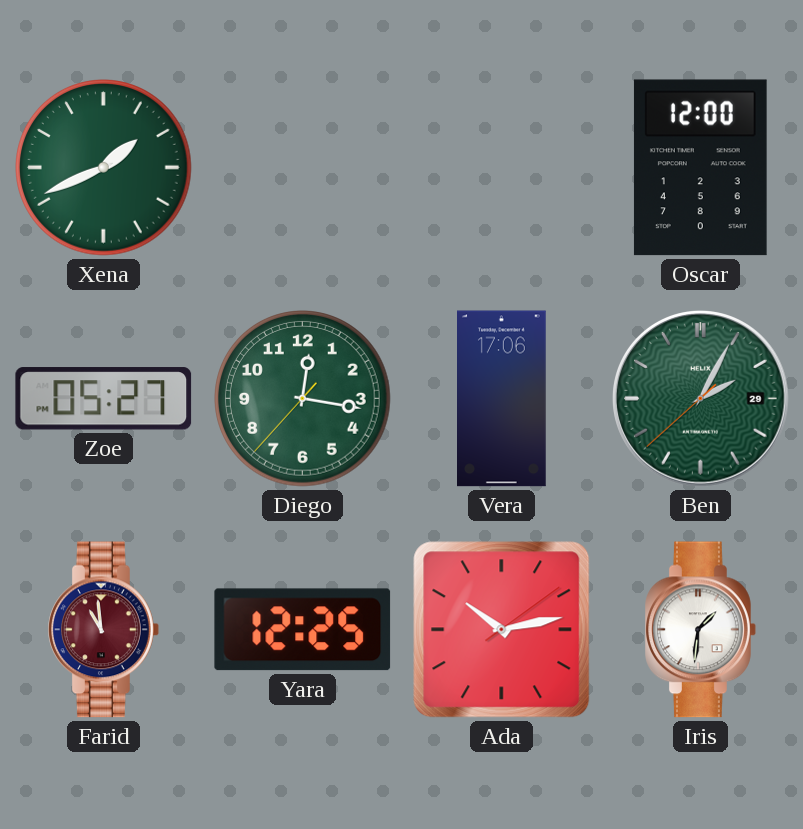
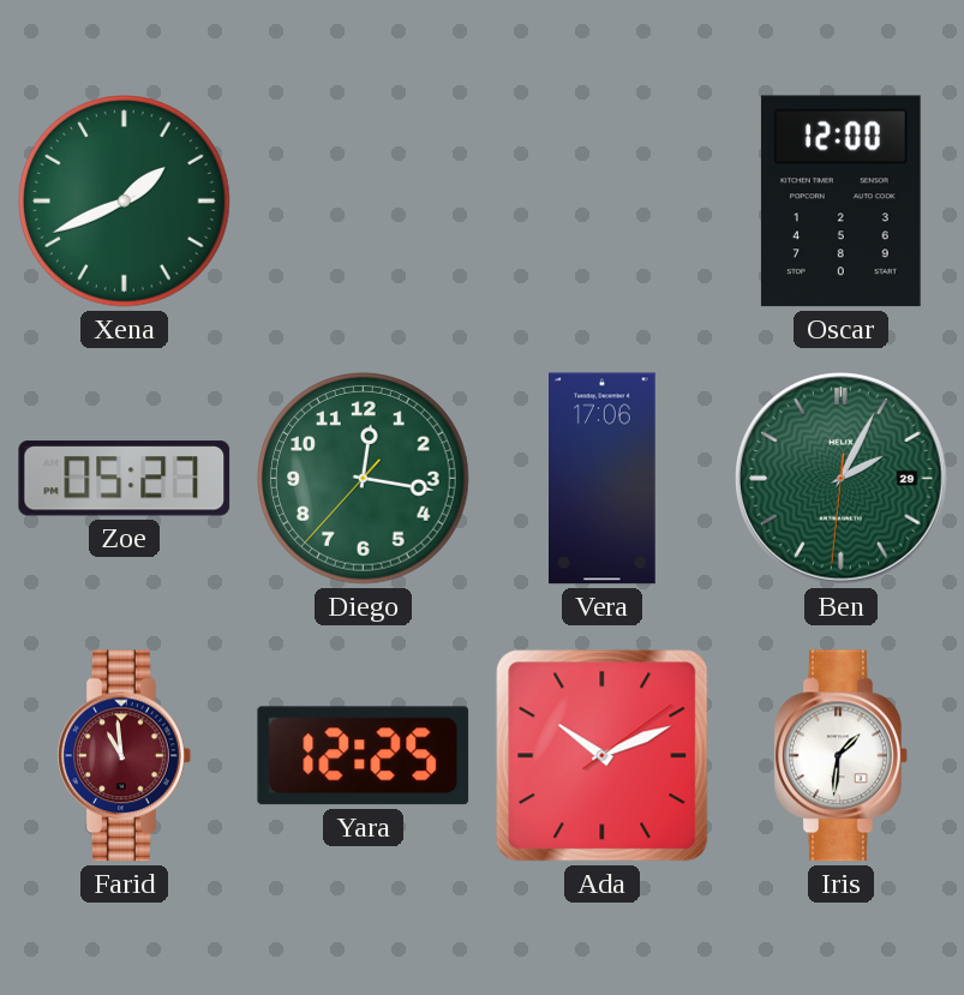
Ben: 2:04:38 -> 2:04:31
Ada: 10:13 -> 10:11
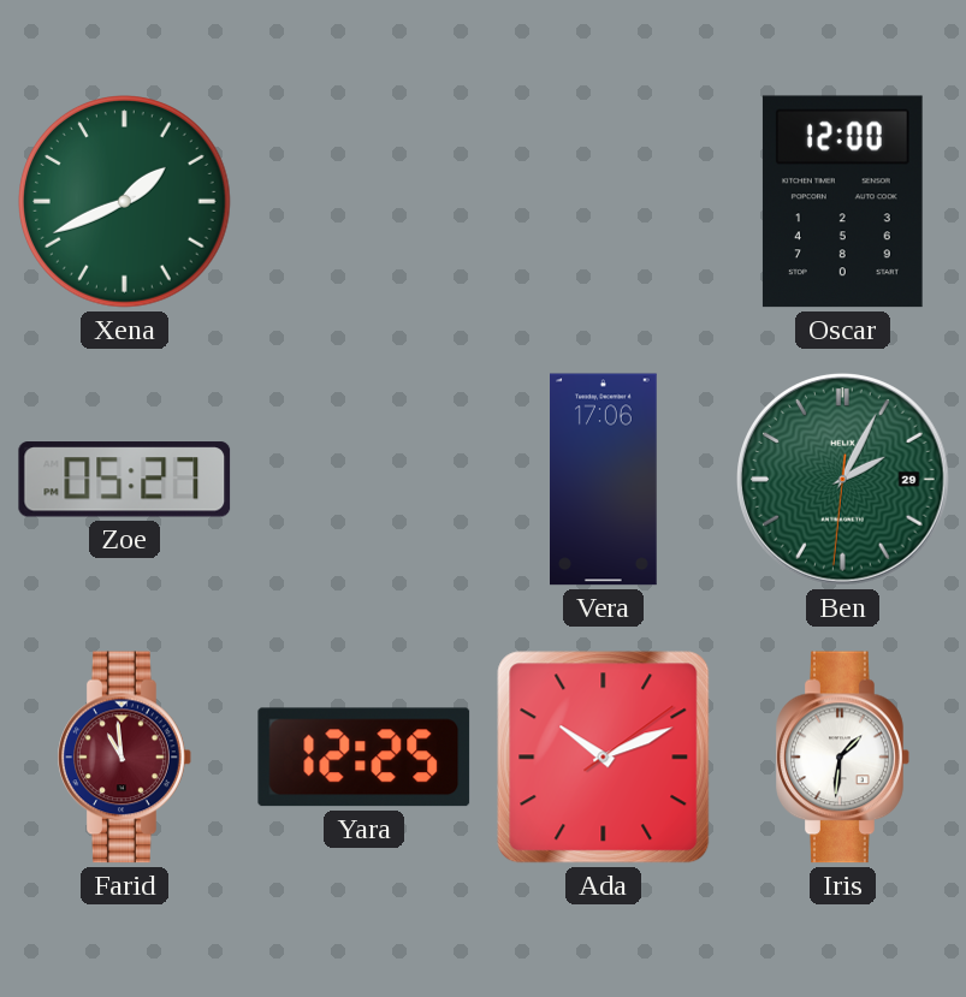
Diego: 12:16 -> none
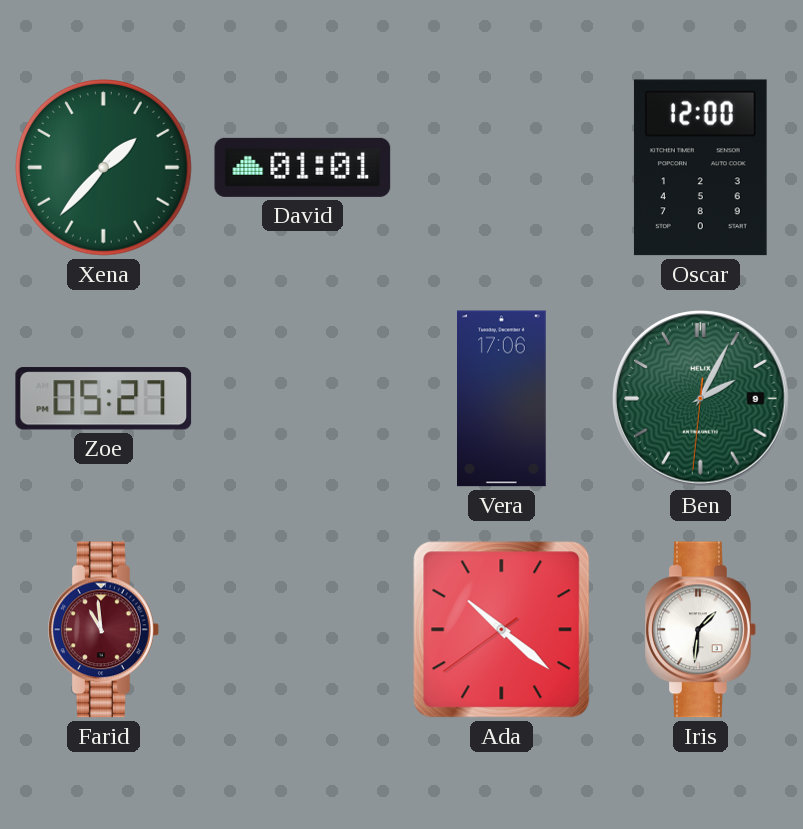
Xena: 1:41 -> 1:37
David: none -> 01:01
Ben date: 29 -> 9
Yara: 12:25 -> none
Ada: 10:11 -> 10:21
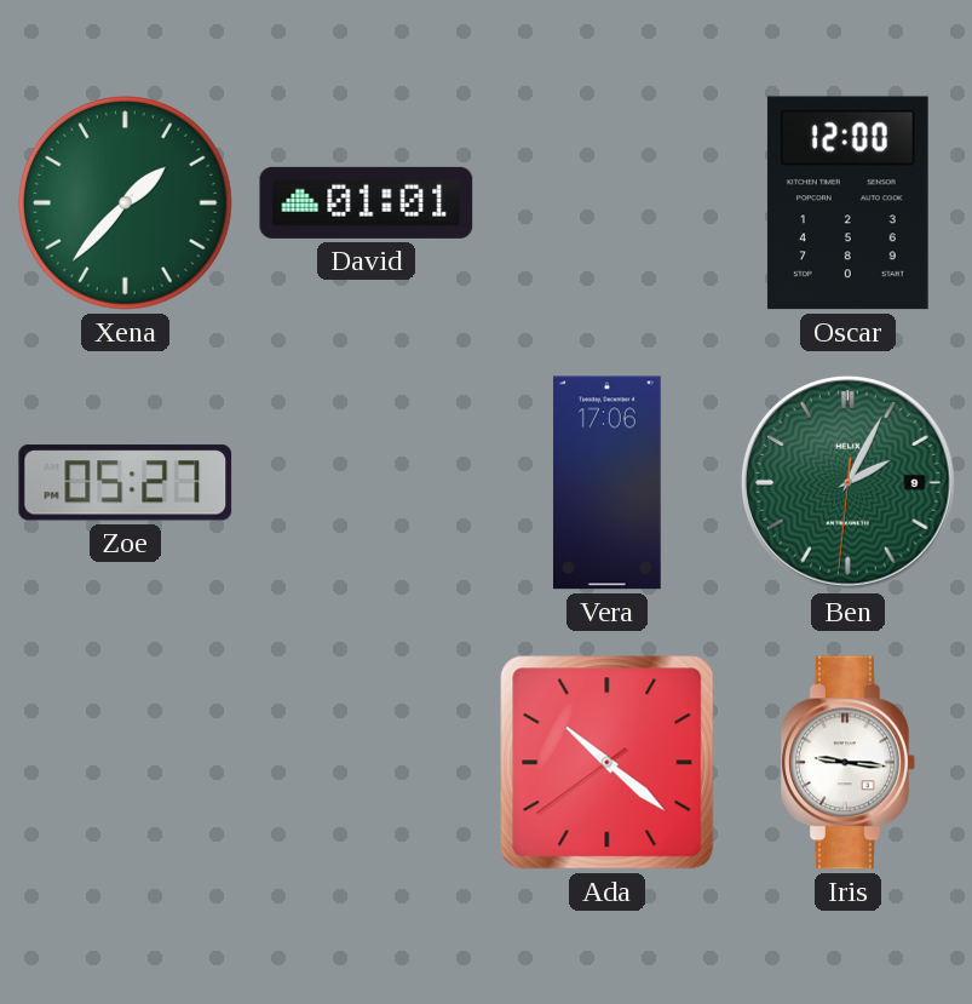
Farid: 10:59 -> none
Iris: 1:31 -> 9:16
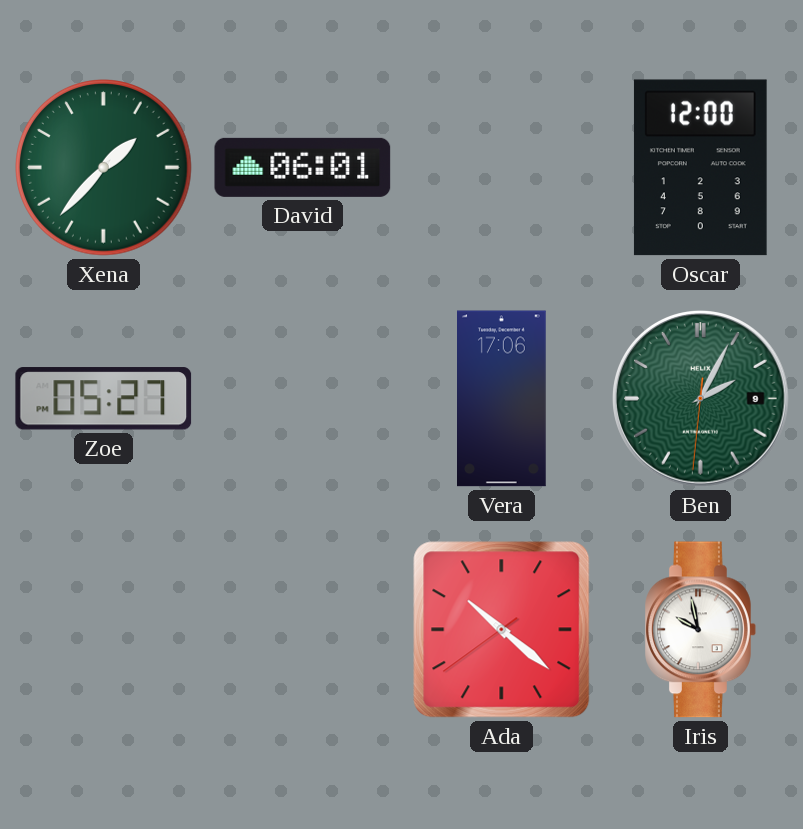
David: 01:01 -> 06:01
Iris: 9:16 -> 9:58
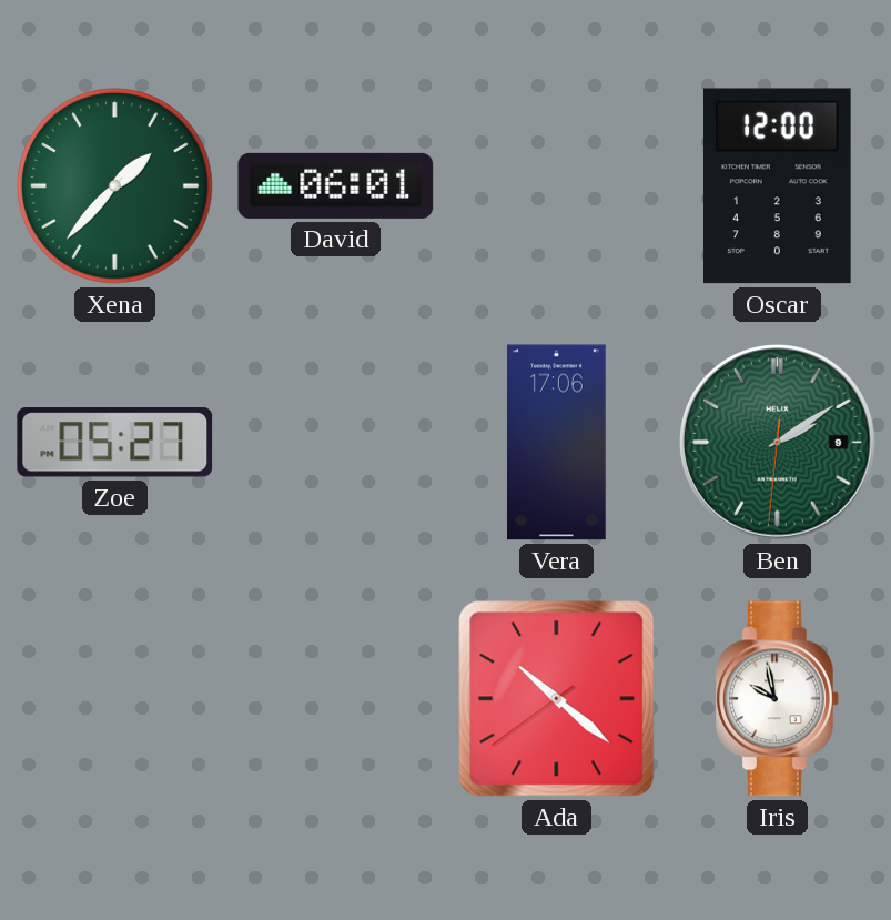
Ben: 2:04 -> 2:09
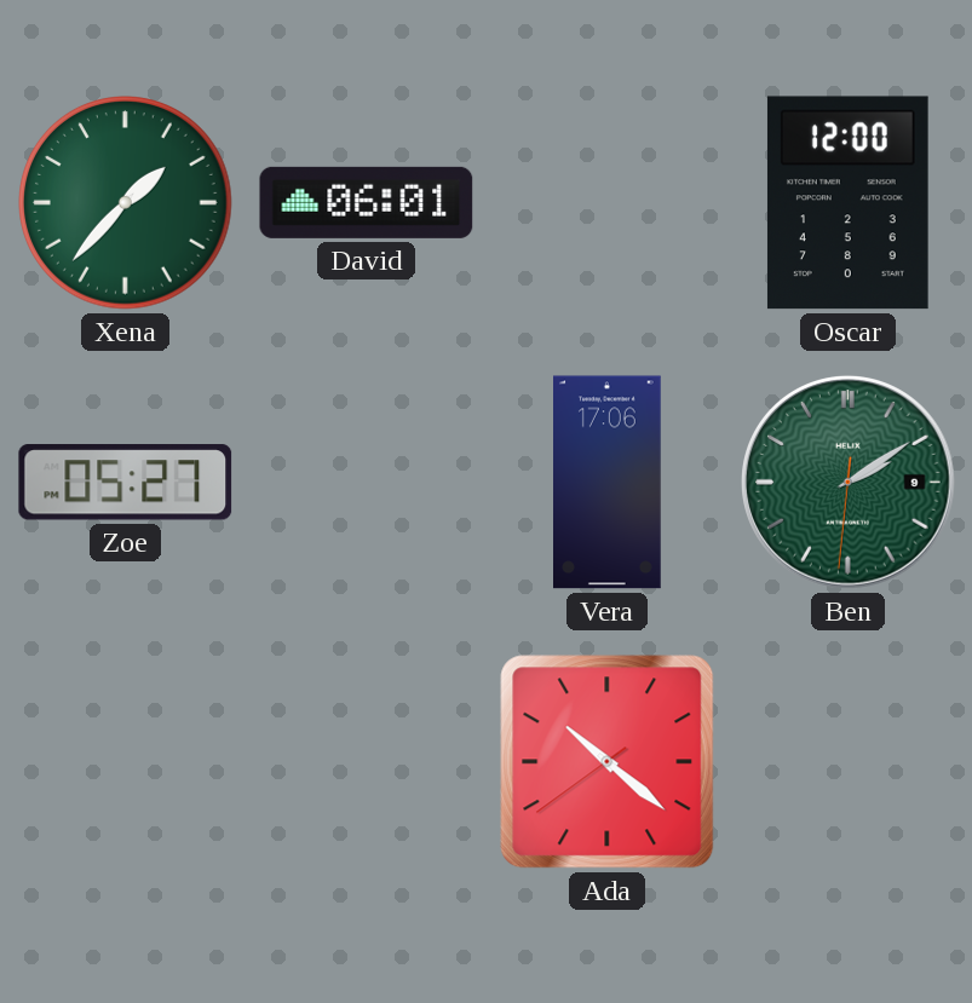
Iris: 9:58 -> none
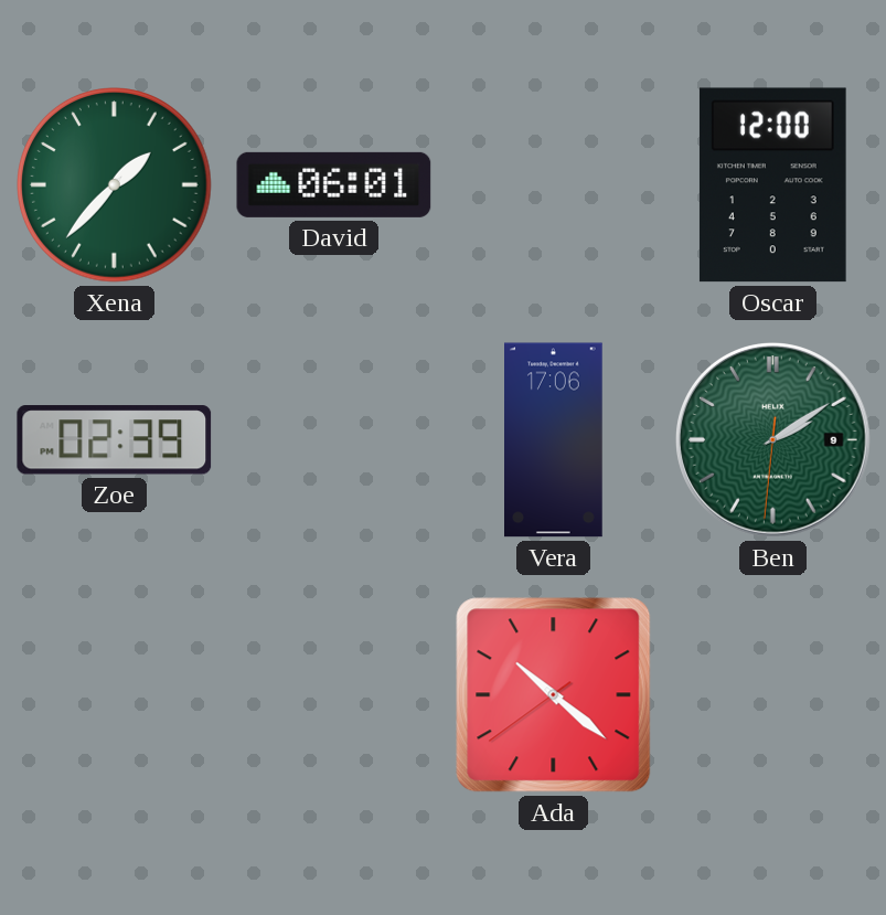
Zoe: 05:27 -> 02:39
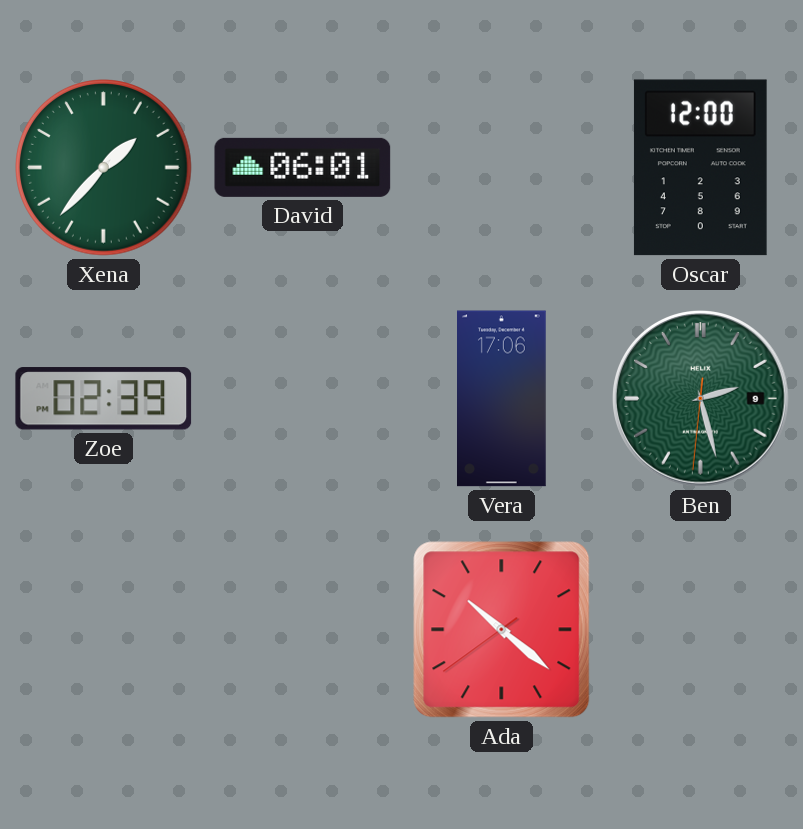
Ben: 2:09 -> 2:27
